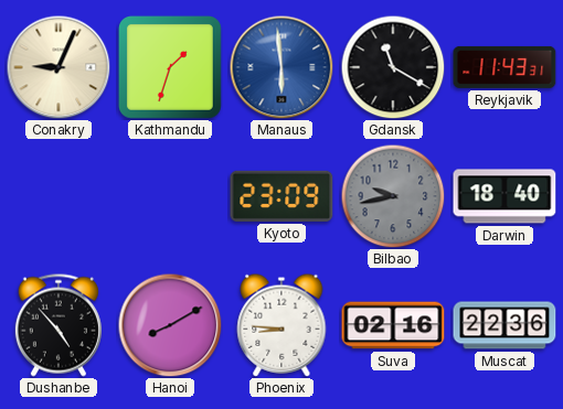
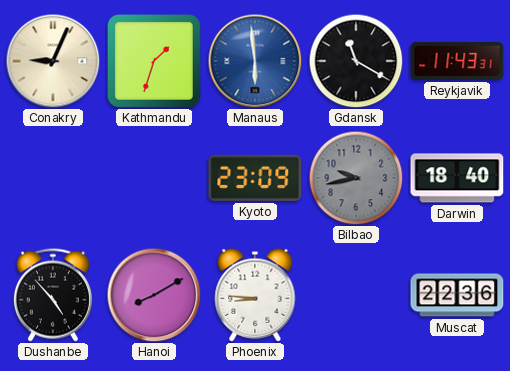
Suva: 02:16 -> none
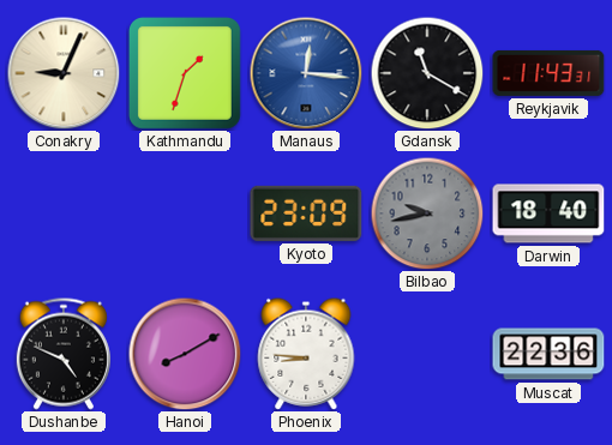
Manaus: 5:59 -> 12:16
Dushanbe: 4:53 -> 4:49
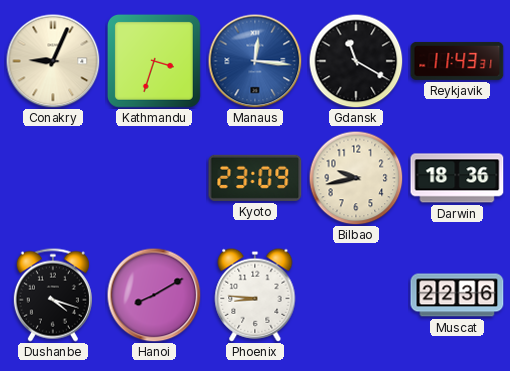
Kathmandu: 1:33 -> 3:33
Bilbao dial: grey -> cream
Darwin: 18:40 -> 18:36
Dushanbe: 4:49 -> 4:18
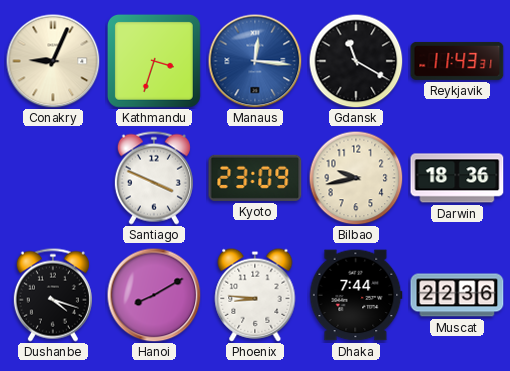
Santiago: none -> 3:49
Dhaka: none -> 7:44
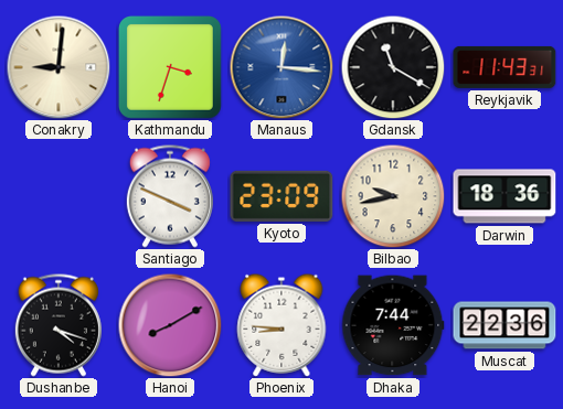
Conakry: 9:04 -> 9:01
